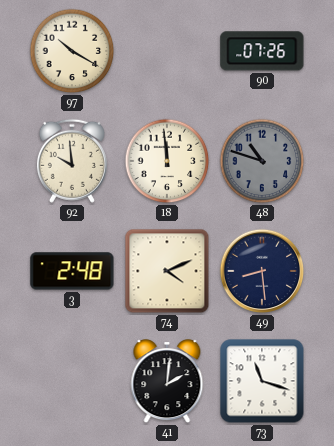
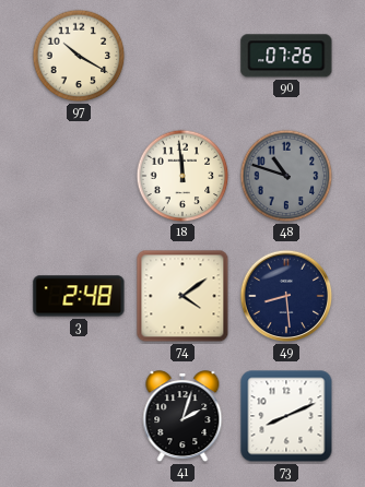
92: 9:59 -> none
74: 4:11 -> 4:09
41: 2:01 -> 2:03
73: 11:18 -> 8:11
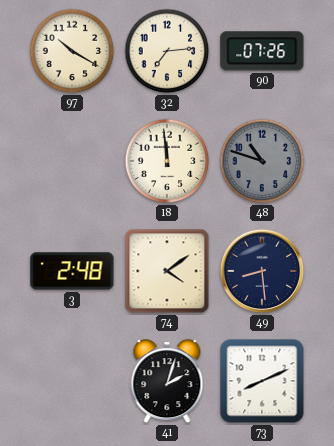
32: none -> 7:14
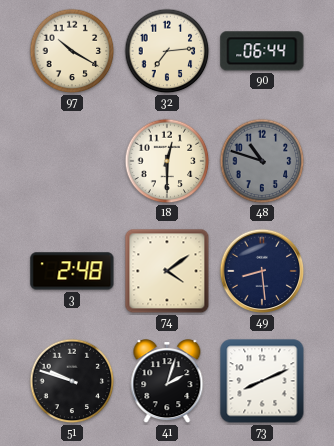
90: 07:26 -> 06:44
18: 11:59 -> 12:30
51: none -> 9:48
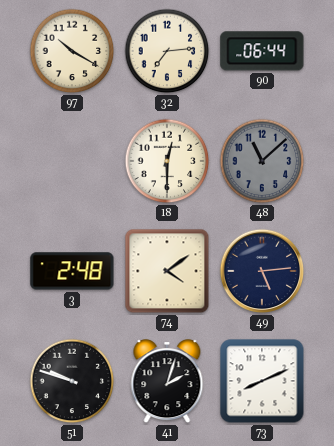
48: 10:48 -> 11:08
49: 8:29 -> 5:14
